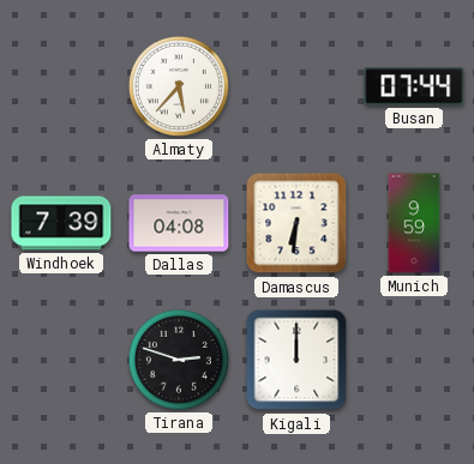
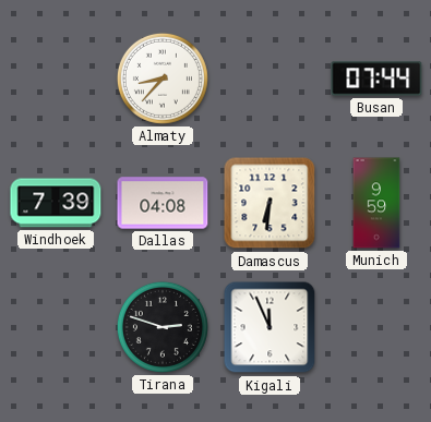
Almaty: 5:37 -> 8:37
Kigali: 12:00 -> 11:56
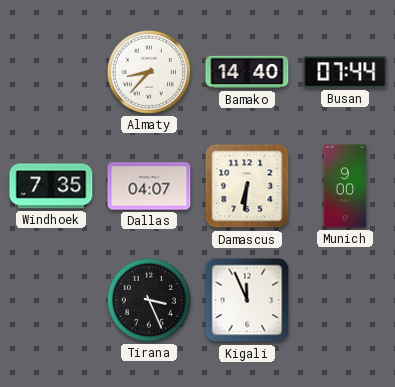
Bamako: none -> 14:40
Windhoek: 7:39 -> 7:35
Dallas: 04:08 -> 04:07
Munich: 9:59 -> 9:00
Tirana: 2:48 -> 3:26
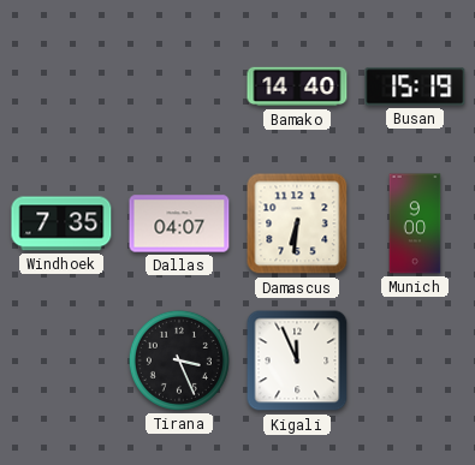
Almaty: 8:37 -> none
Busan: 07:44 -> 15:19
